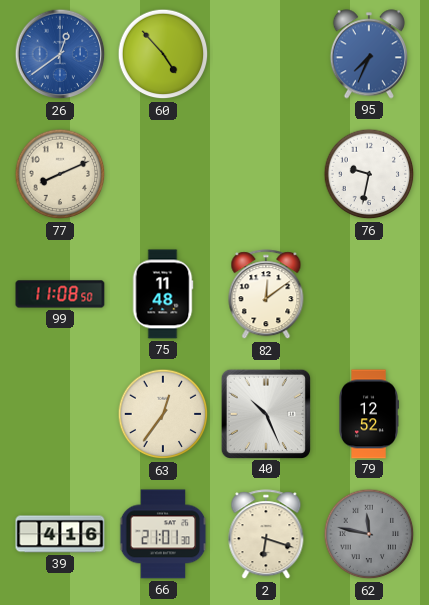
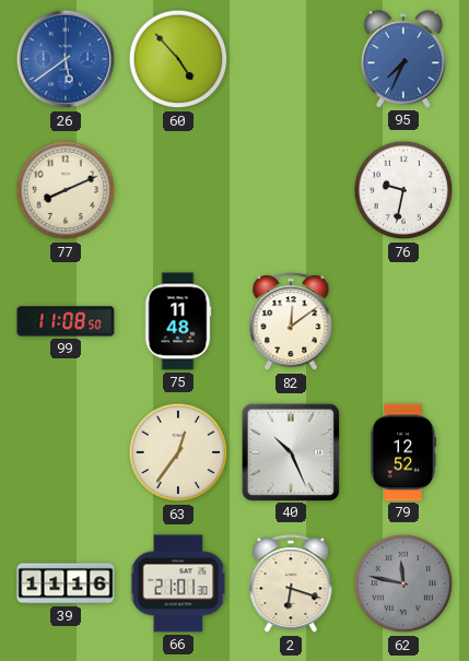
26: 12:39 -> 5:39
39: 4:16 -> 11:16
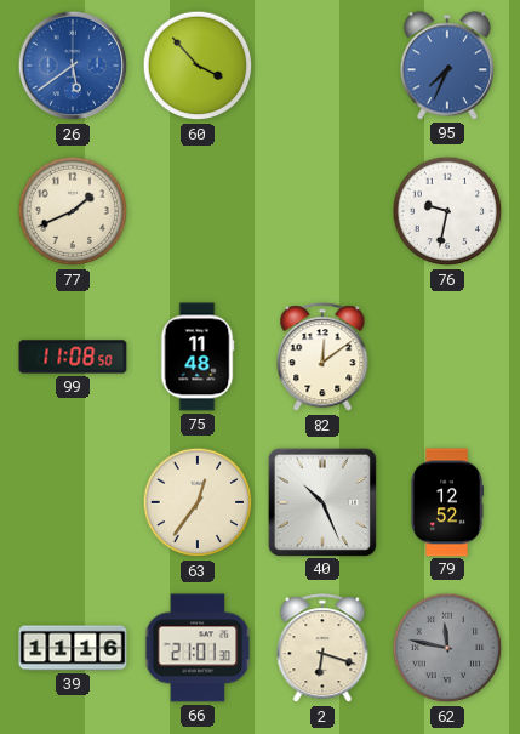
60: 4:53 -> 3:53
77: 8:11 -> 1:41
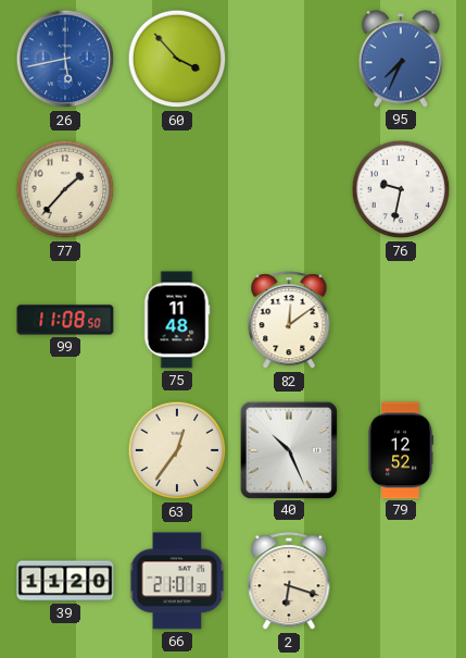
26: 5:39 -> 5:43
77: 1:41 -> 1:37
39: 11:16 -> 11:20
62: 11:47 -> none
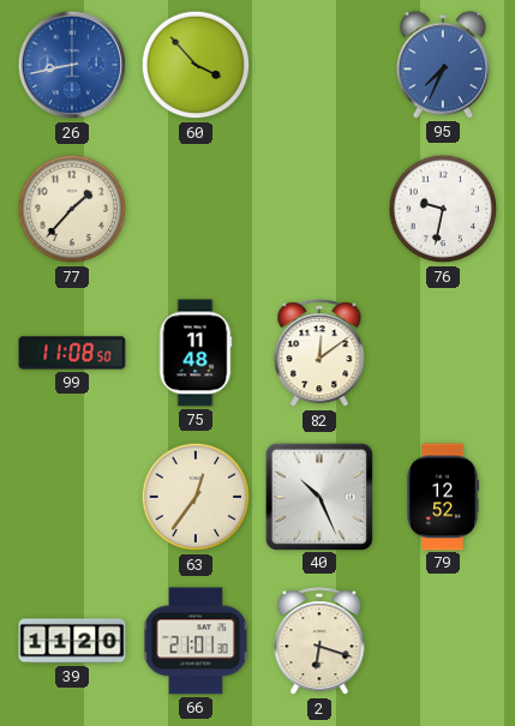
26: 5:43 -> 8:43
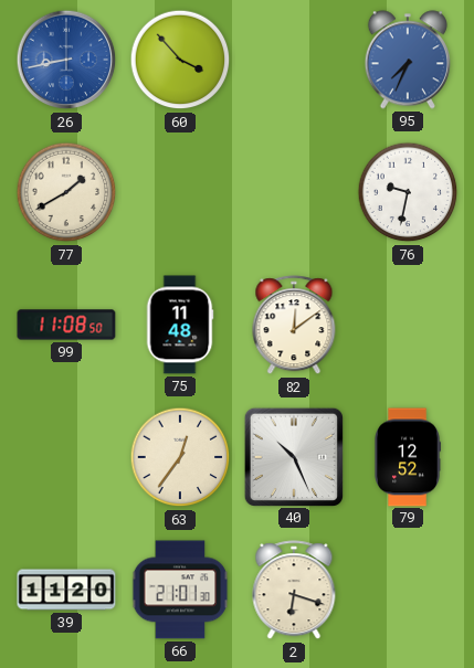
77: 1:37 -> 1:40
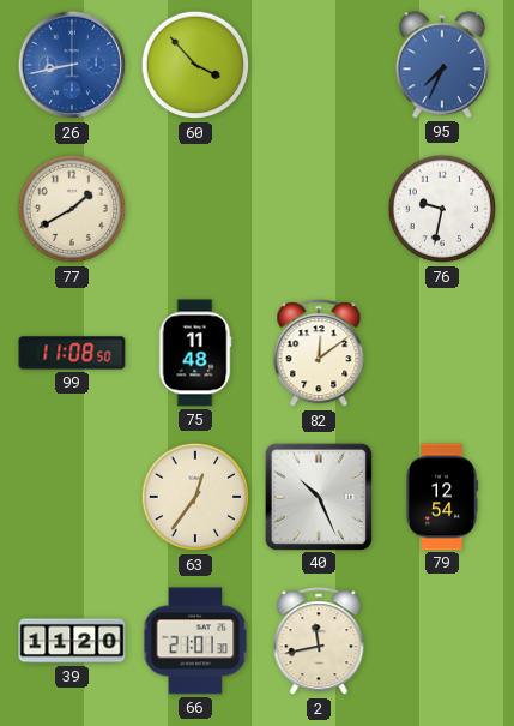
79: 12:52 -> 12:54
2: 6:18 -> 11:43
